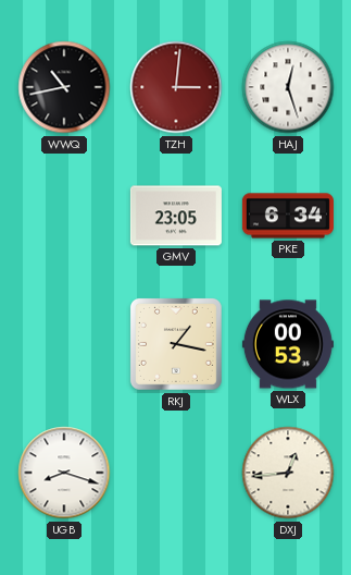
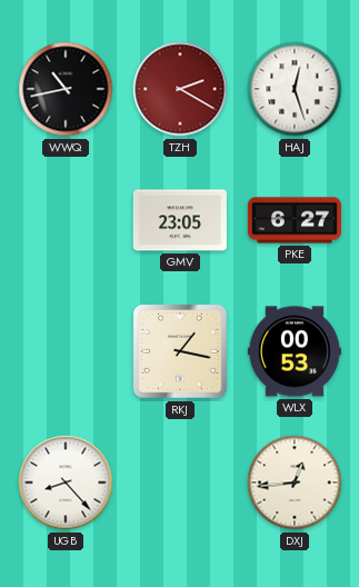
TZH: 3:01 -> 2:20
PKE: 6:34 -> 6:27
UGB: 8:18 -> 8:23
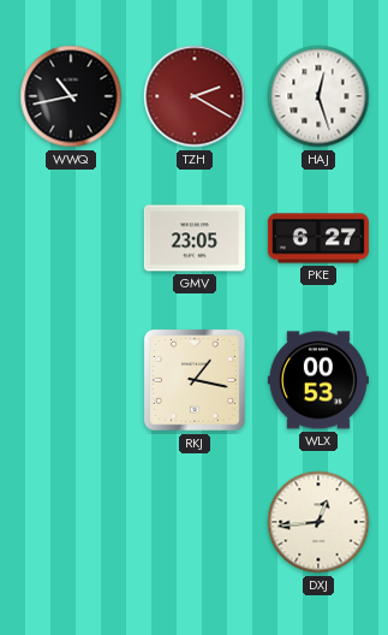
UGB: 8:23 -> none
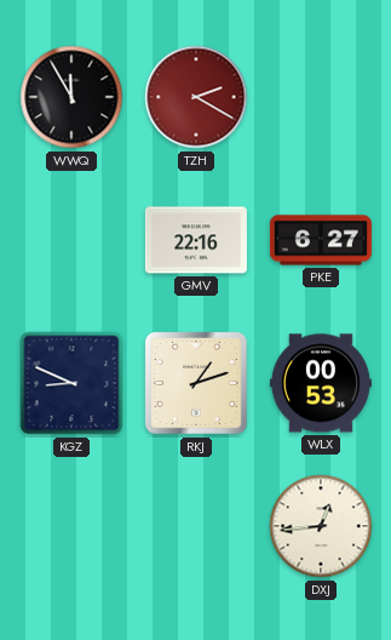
WWQ: 10:43 -> 11:55
HAJ: 12:27 -> none
GMV: 23:05 -> 22:16
KGZ: none -> 8:49
RKJ: 1:17 -> 1:12
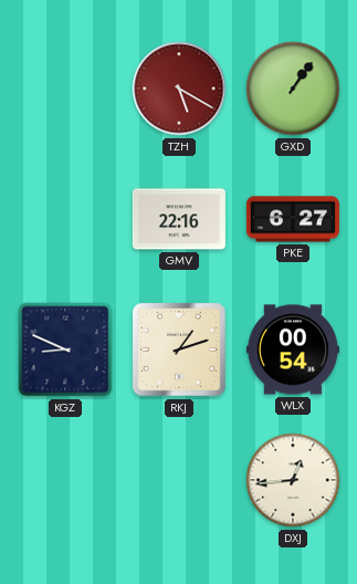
WWQ: 11:55 -> none
TZH: 2:20 -> 5:20
GXD: none -> 1:06
WLX: 00:53 -> 00:54
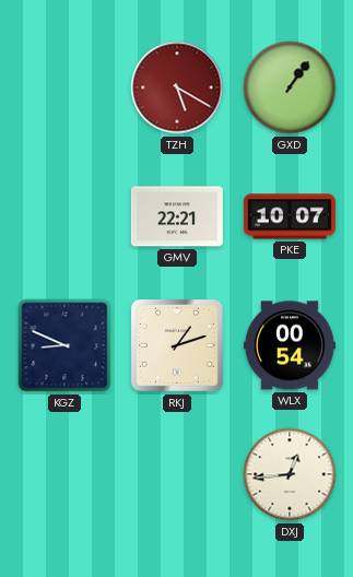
GMV: 22:16 -> 22:21
PKE: 6:27 -> 10:07
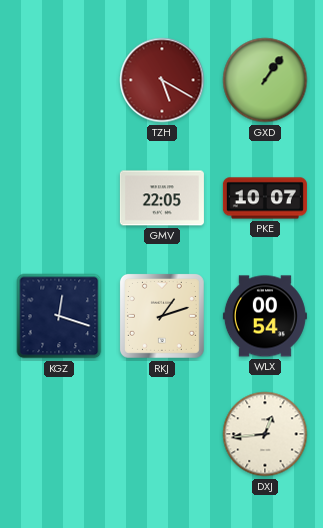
GMV: 22:21 -> 22:05
KGZ: 8:49 -> 12:18
